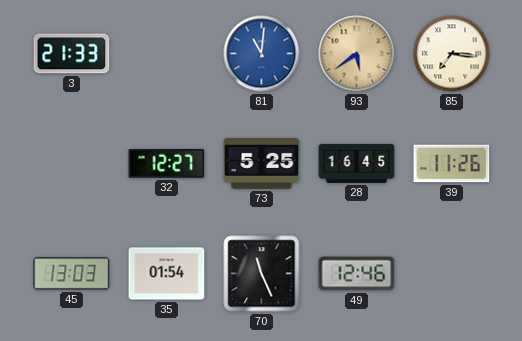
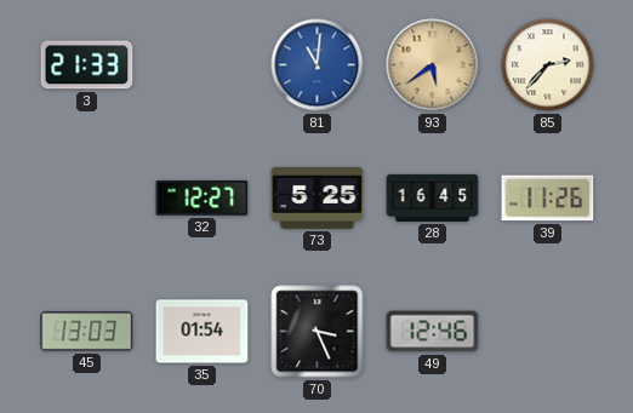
85: 7:16 -> 2:37
70: 11:26 -> 3:26
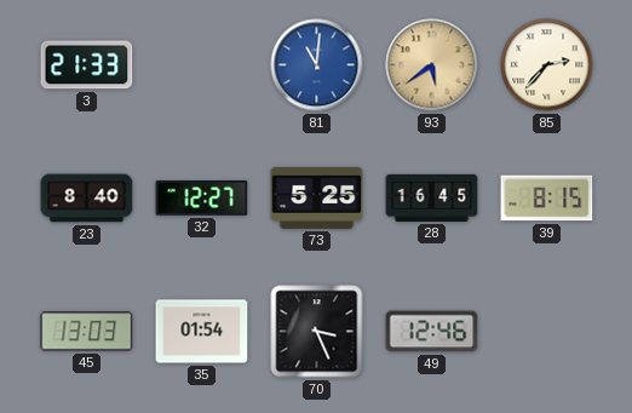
23: none -> 8:40
39: 11:26 -> 8:15
